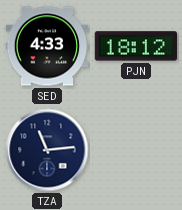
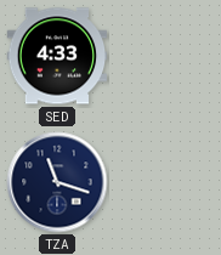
PJN: 18:12 -> none
TZA: 11:14 -> 11:18
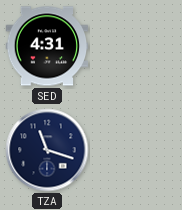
SED: 4:33 -> 4:31
